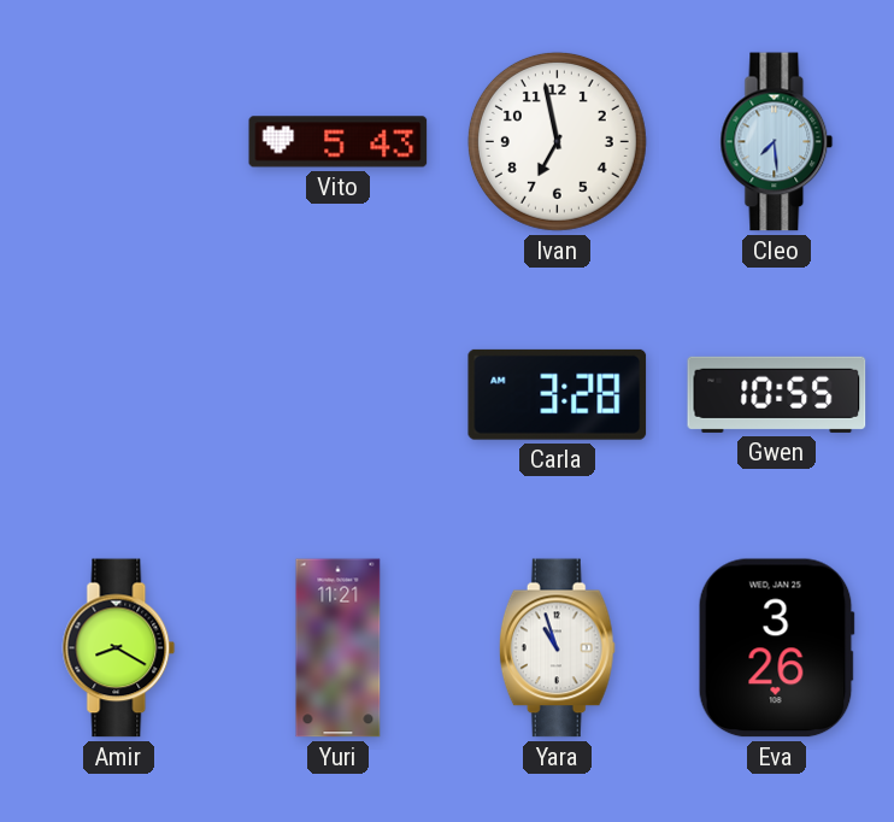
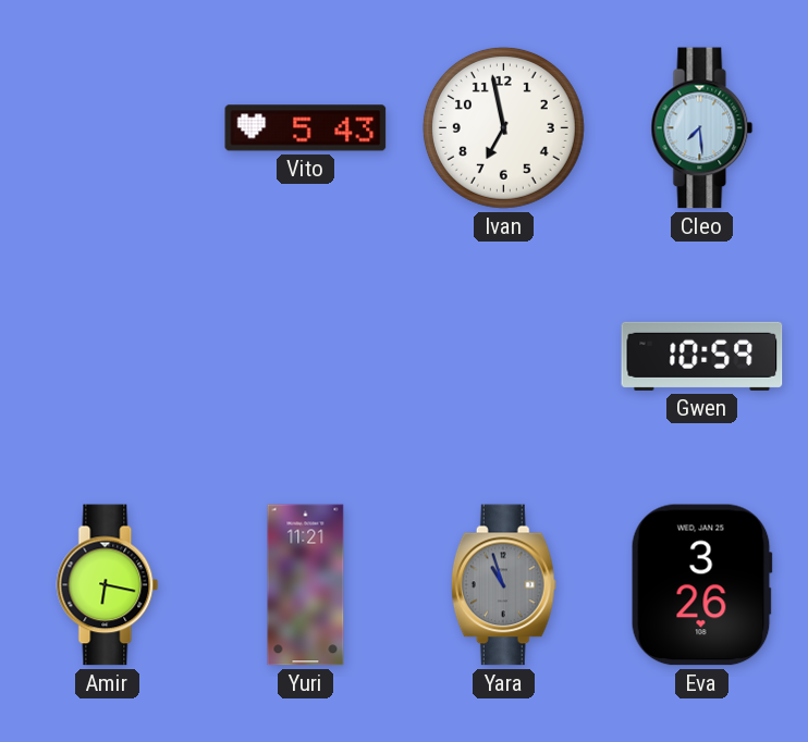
Carla: 3:28 -> none
Gwen: 10:55 -> 10:59
Amir: 8:20 -> 6:17
Yara dial: white -> grey
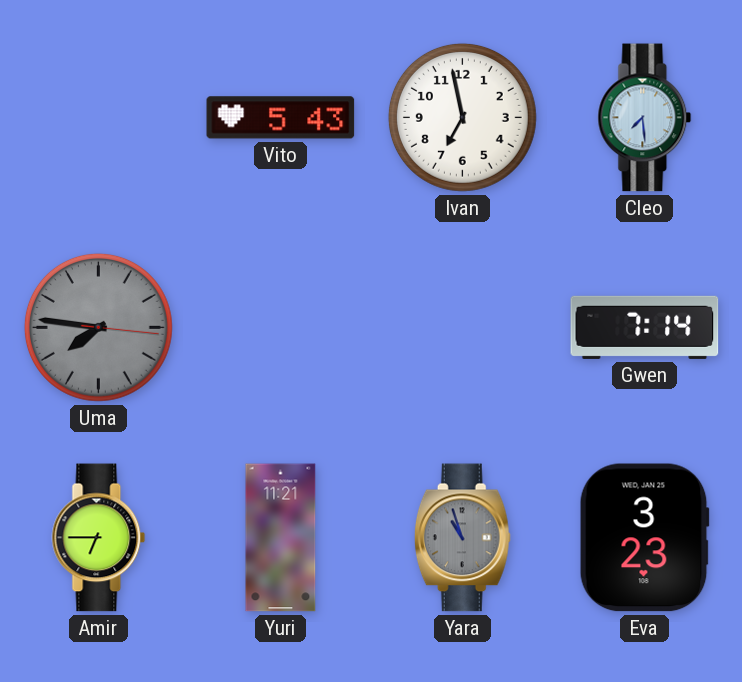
Uma: none -> 7:46
Gwen: 10:59 -> 7:14
Amir: 6:17 -> 6:45
Eva: 3:26 -> 3:23
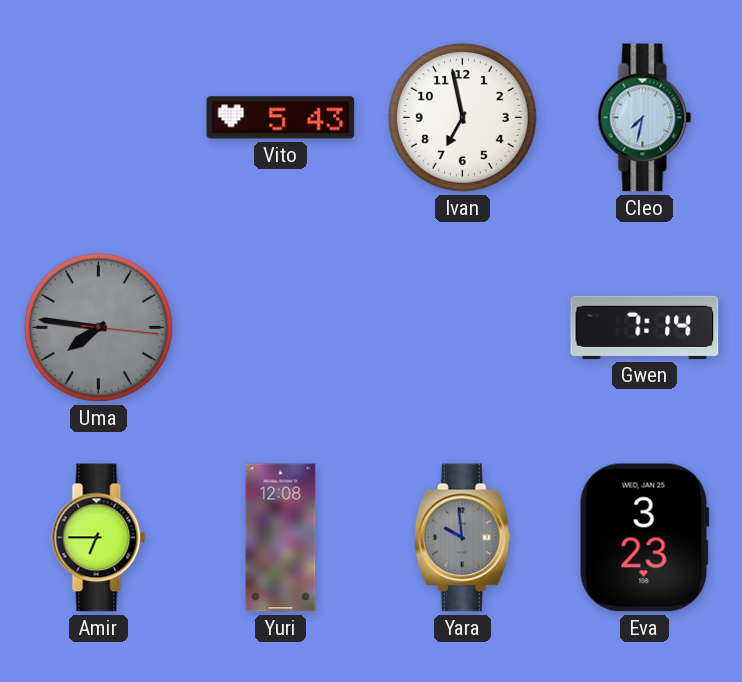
Cleo: 7:29 -> 7:32
Yuri: 11:21 -> 12:08
Yara: 10:57 -> 9:59
